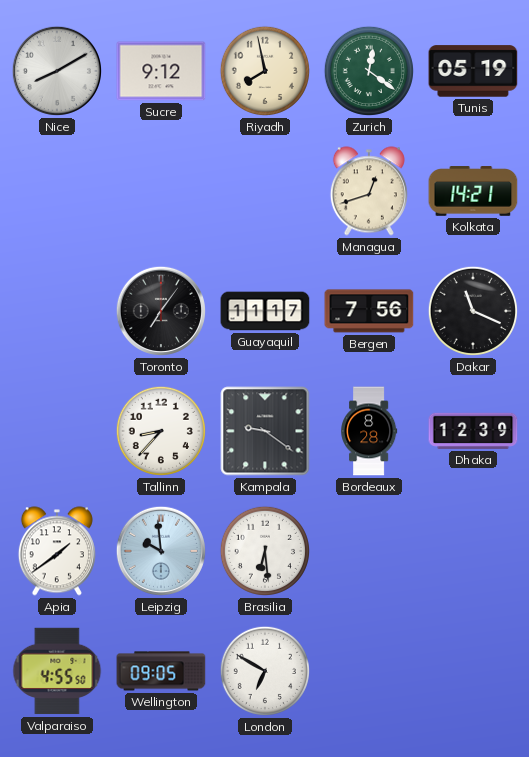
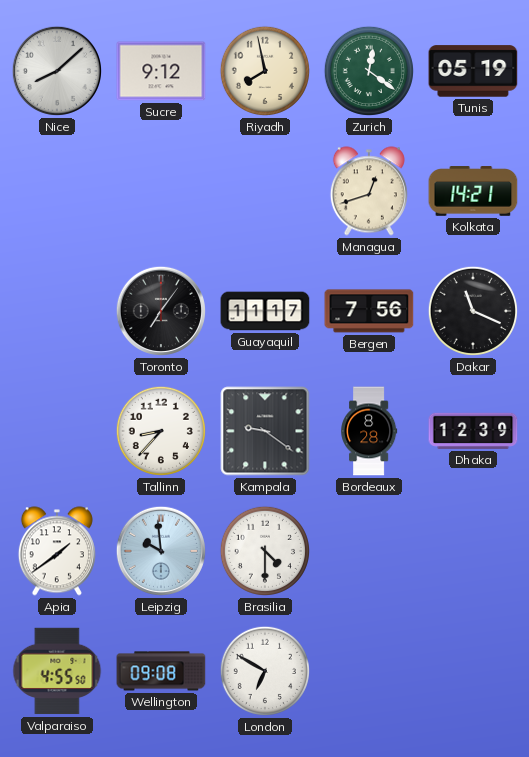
Nice: 8:10 -> 8:08
Brasilia: 6:29 -> 4:30
Wellington: 09:05 -> 09:08
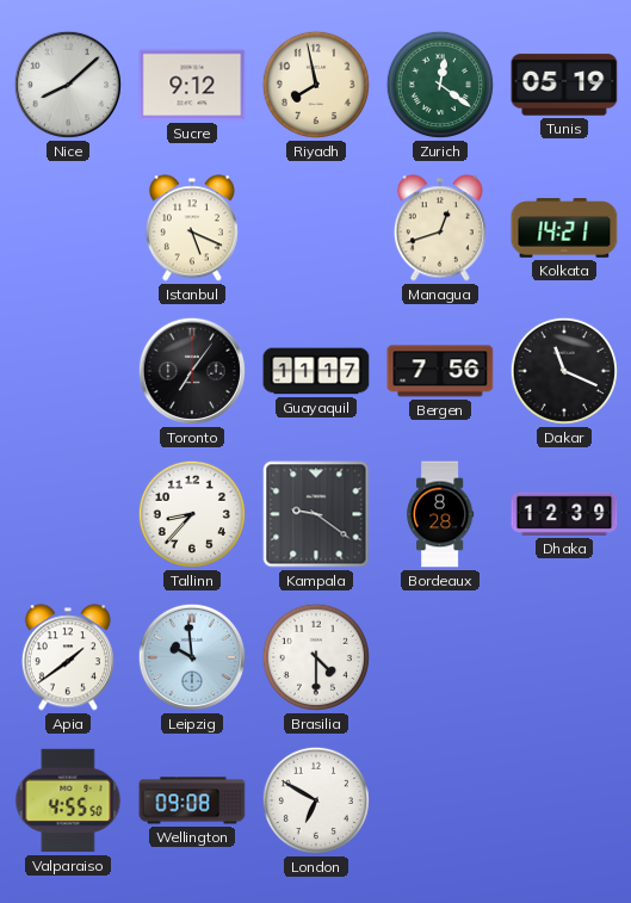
Istanbul: none -> 5:19
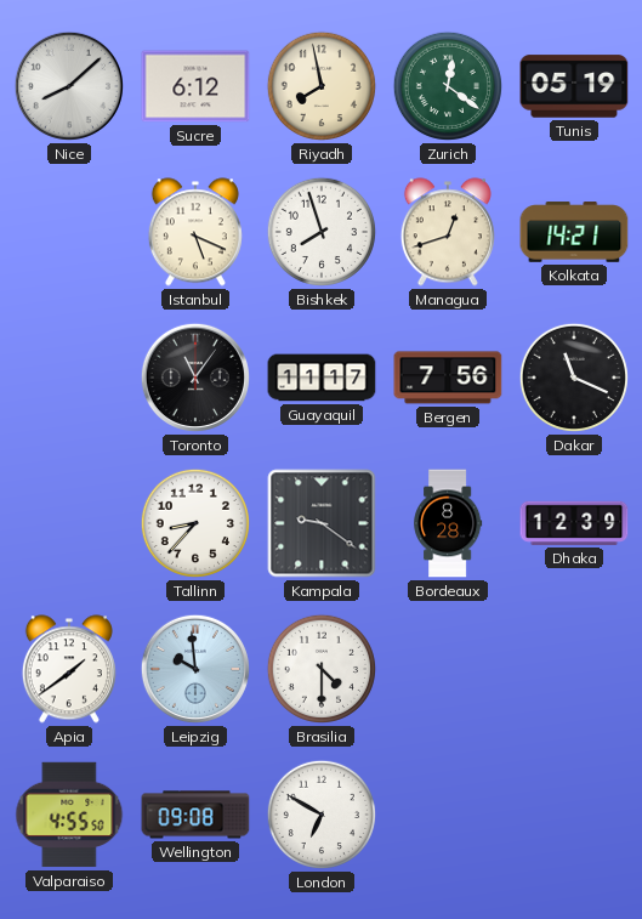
Sucre: 9:12 -> 6:12
Bishkek: none -> 7:57
Toronto: 7:06 -> 11:06
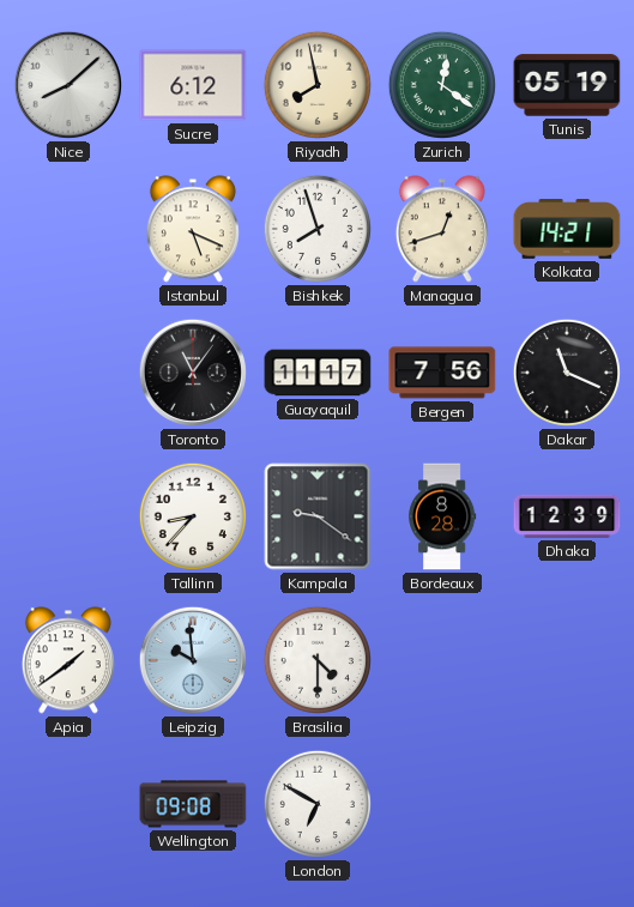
Valparaiso: 4:55 -> none
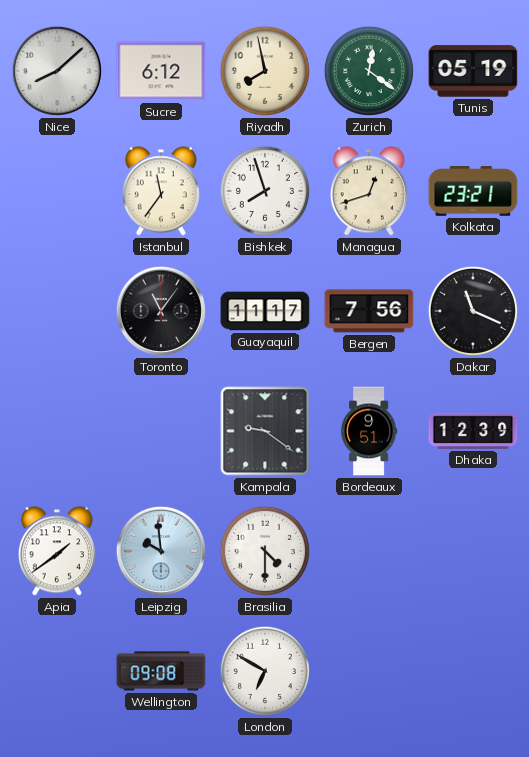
Istanbul: 5:19 -> 11:36
Kolkata: 14:21 -> 23:21
Tallinn: 8:37 -> none
Bordeaux: 8:28 -> 9:51
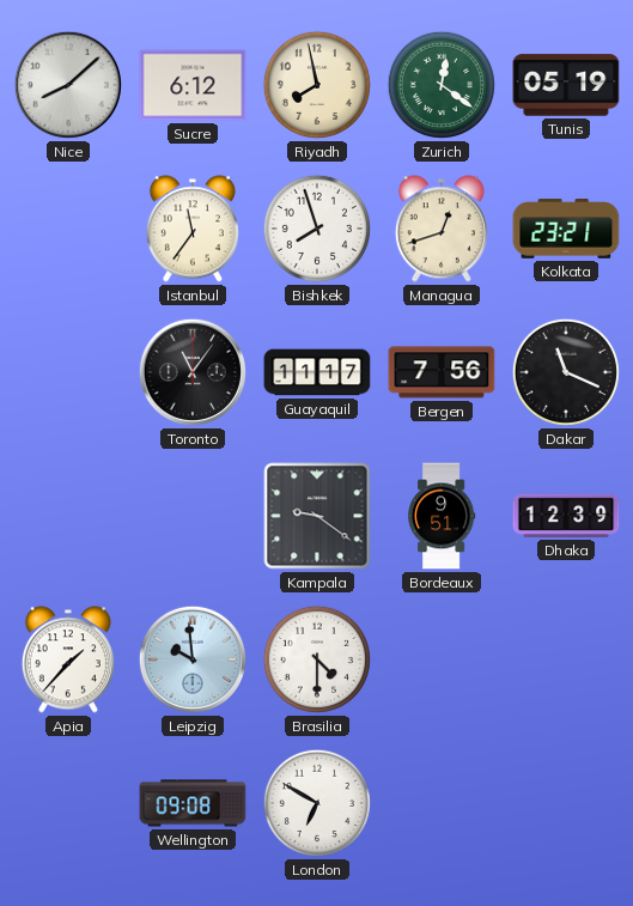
Apia: 1:39 -> 1:37
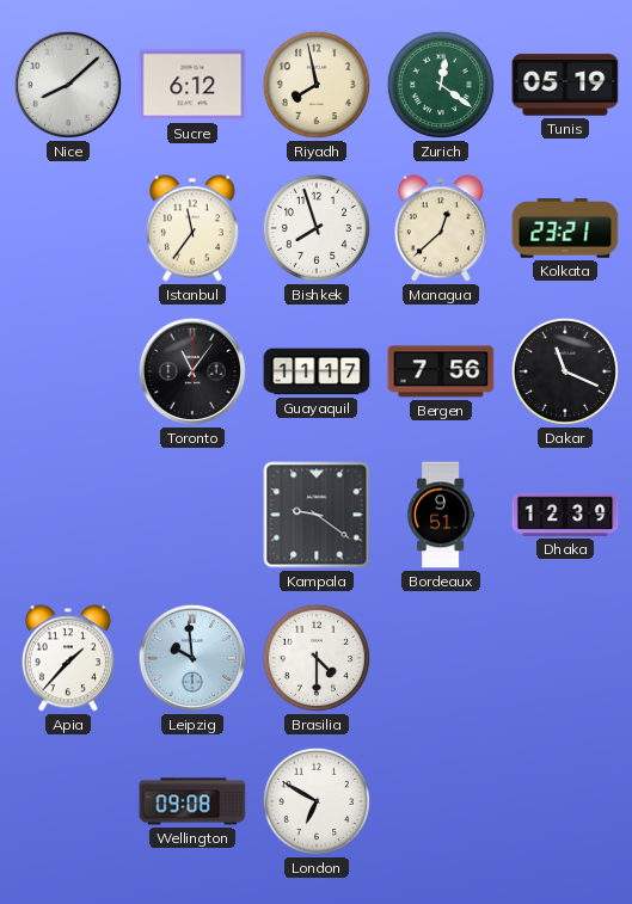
Managua: 12:42 -> 12:38
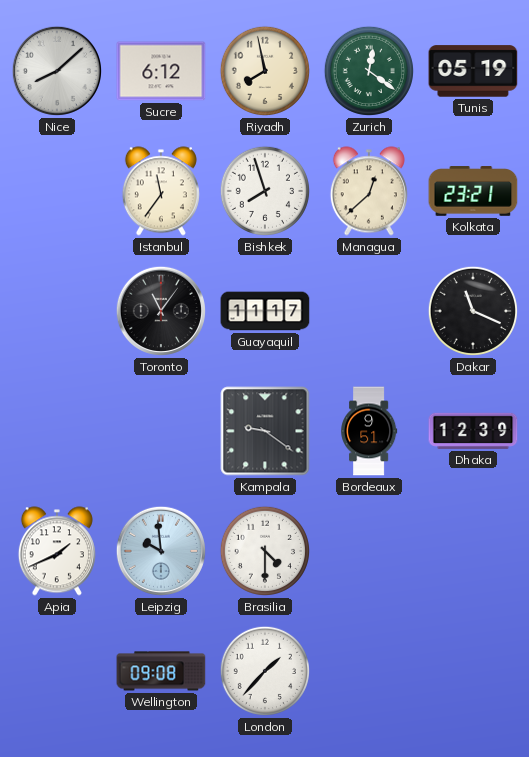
Bergen: 7:56 -> none
Apia: 1:37 -> 1:41
London: 6:50 -> 1:37
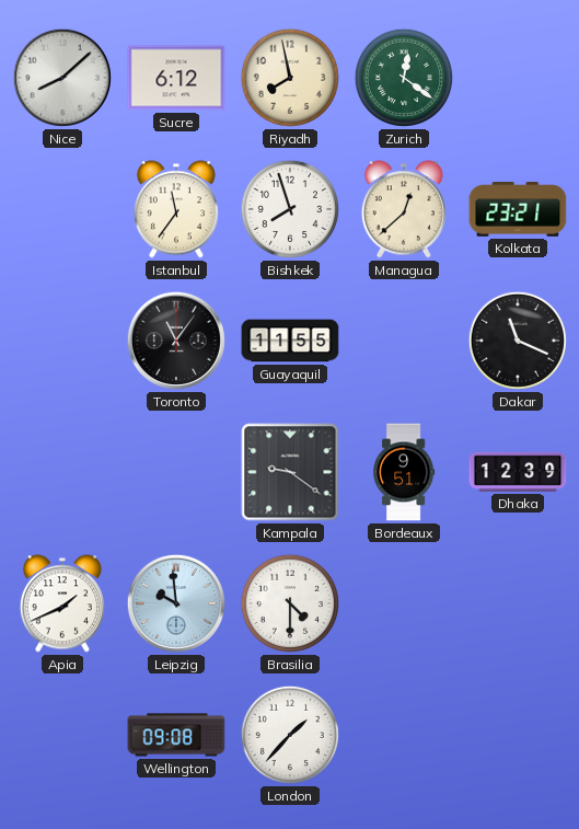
Tunis: 05:19 -> none
Guayaquil: 11:17 -> 11:55
